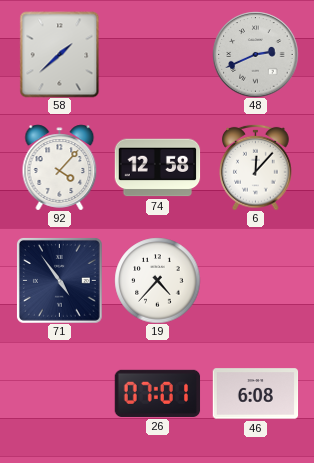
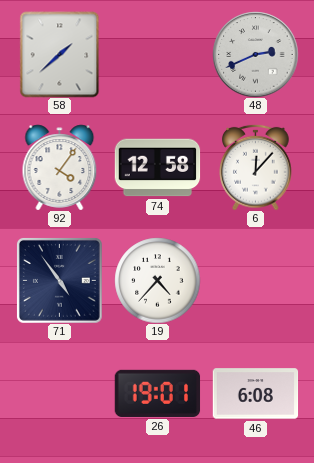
92: 4:07 -> 4:06
26: 07:01 -> 19:01
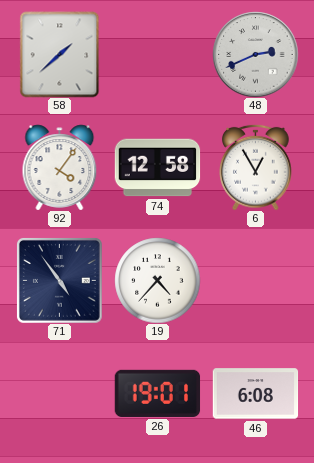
6: 12:07 -> 12:55
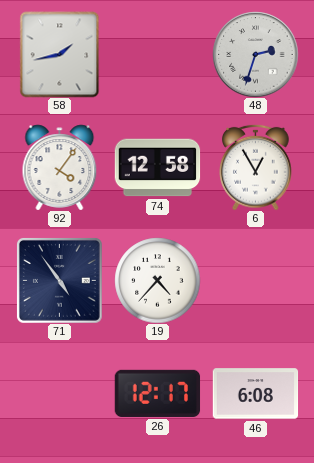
58: 1:38 -> 1:43
48: 2:41 -> 2:33
26: 19:01 -> 12:17
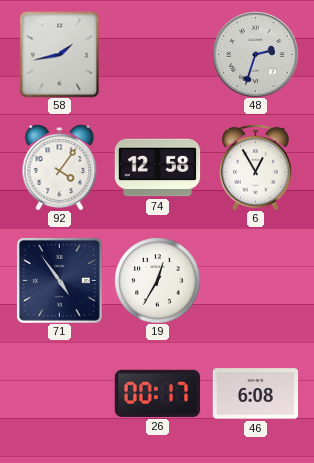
19: 4:37 -> 12:35
26: 12:17 -> 00:17
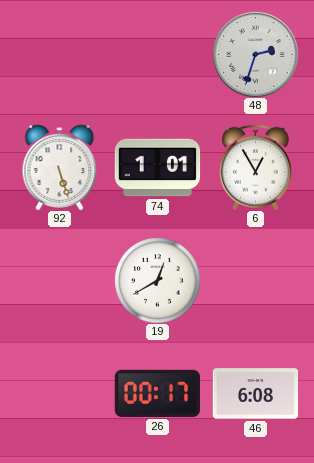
58: 1:43 -> none
92: 4:06 -> 5:27
74: 12:58 -> 1:01
71: 4:54 -> none
19: 12:35 -> 12:40
